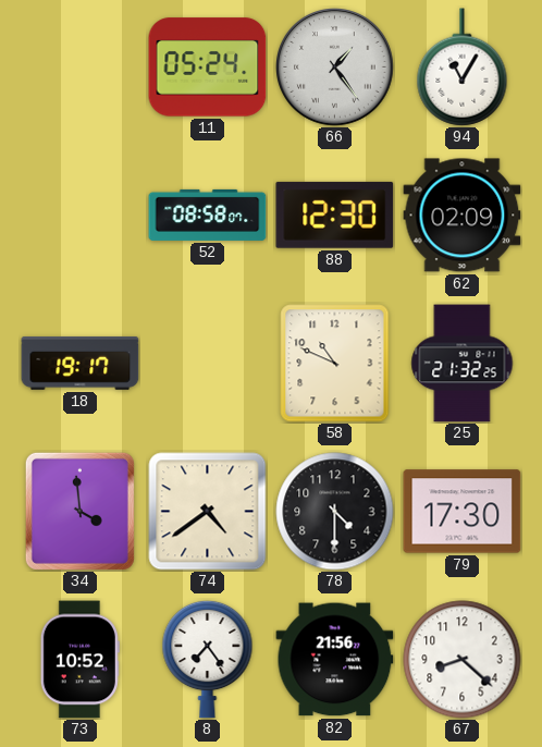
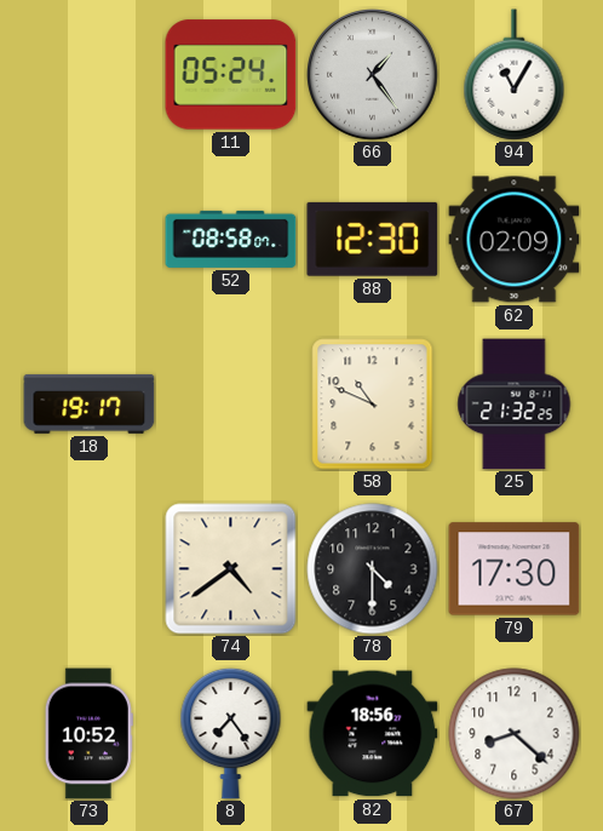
34: 3:59 -> none
82: 21:56 -> 18:56
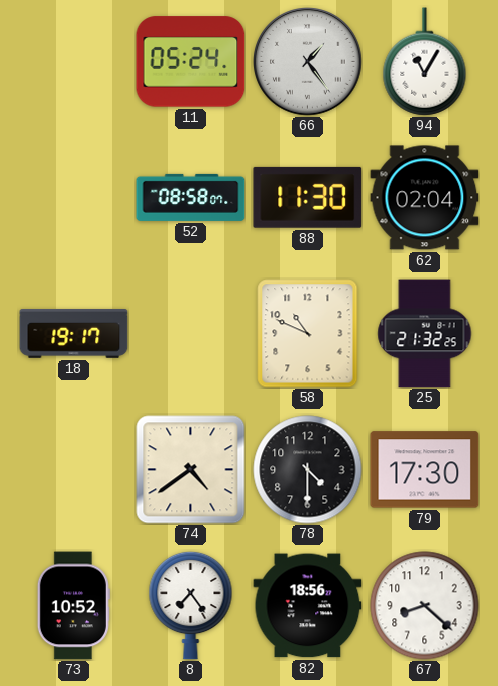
88: 12:30 -> 11:30
62: 02:09 -> 02:04
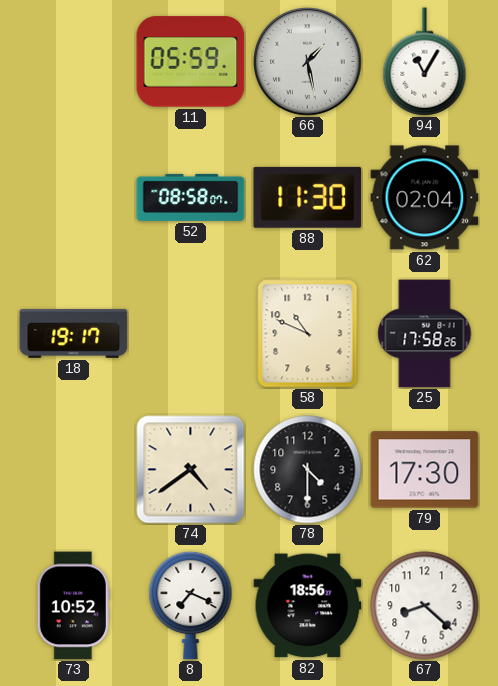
11: 05:24 -> 05:59
66: 1:24 -> 1:28
25: 21:32 -> 17:58
8: 7:24 -> 7:19
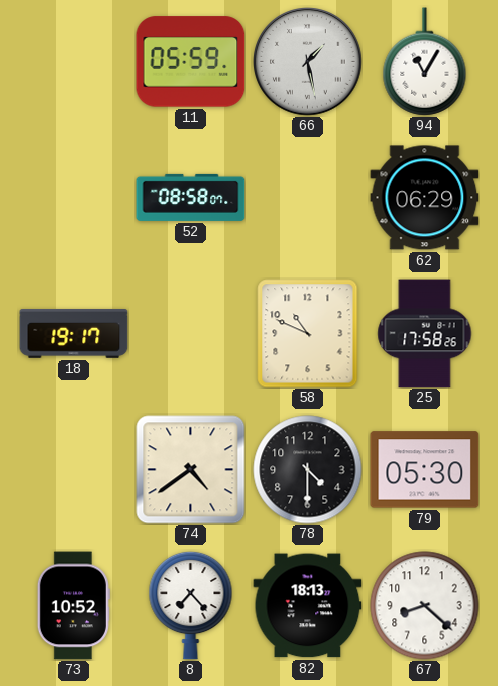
88: 11:30 -> none
62: 02:04 -> 06:29
79: 17:30 -> 05:30
8: 7:19 -> 7:23
82: 18:56 -> 18:13
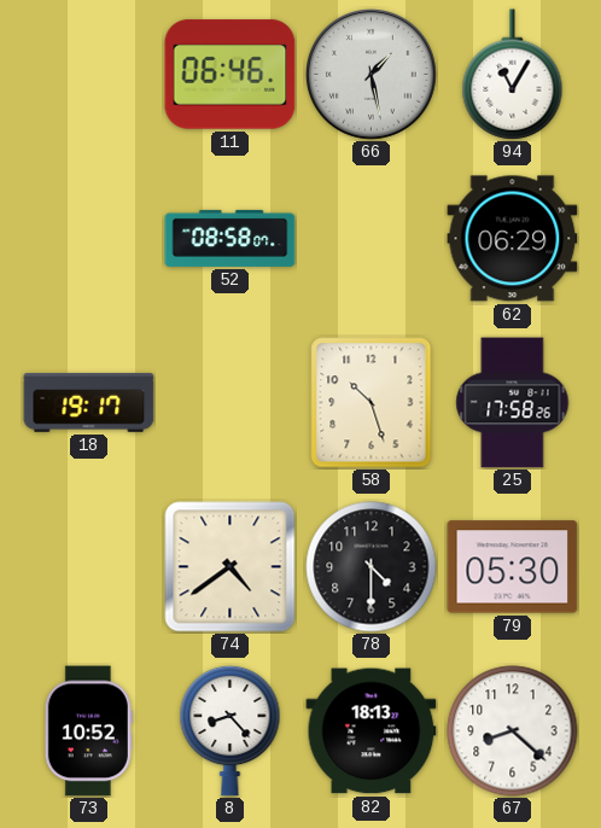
11: 05:59 -> 06:46
58: 10:49 -> 10:27
8: 7:23 -> 8:23
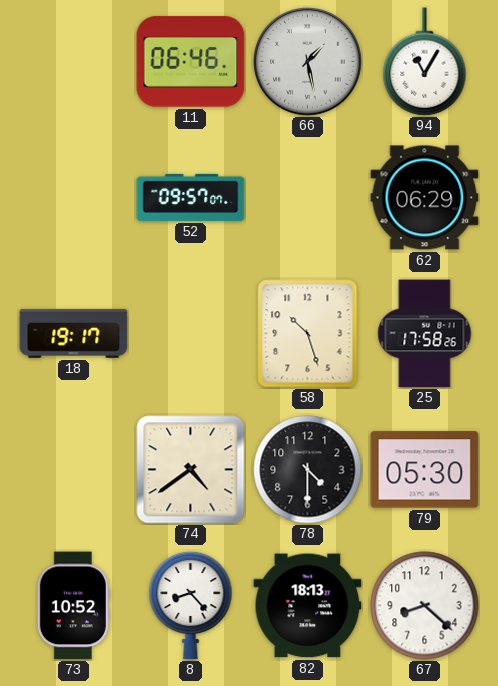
52: 08:58 -> 09:57
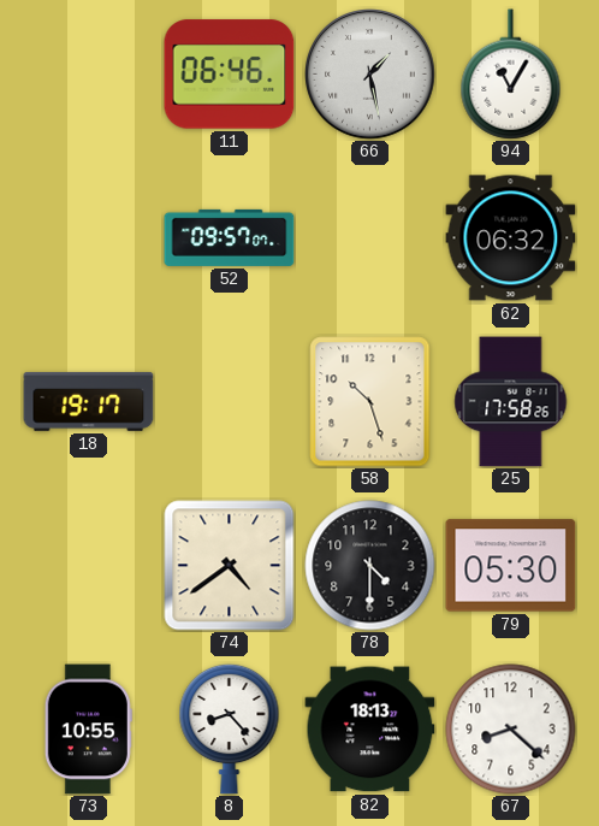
62: 06:29 -> 06:32
73: 10:52 -> 10:55
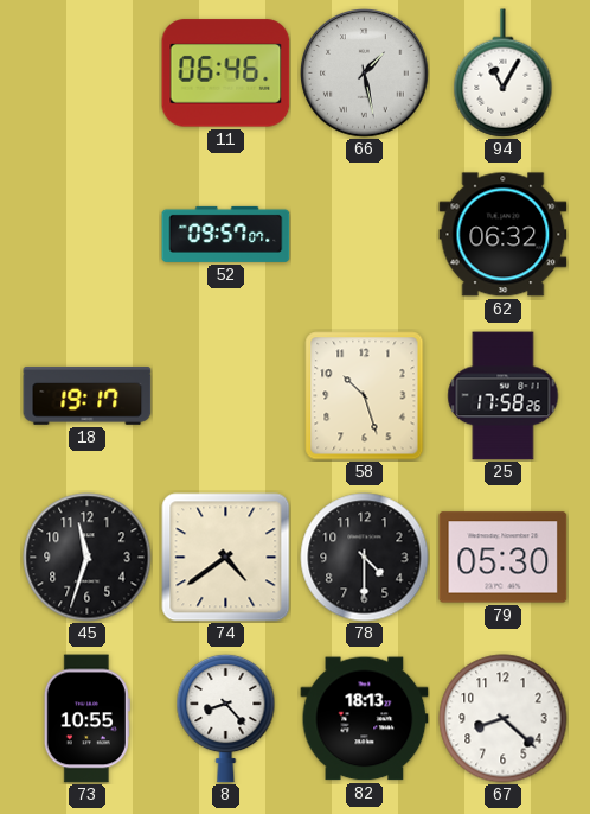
45: none -> 11:33
